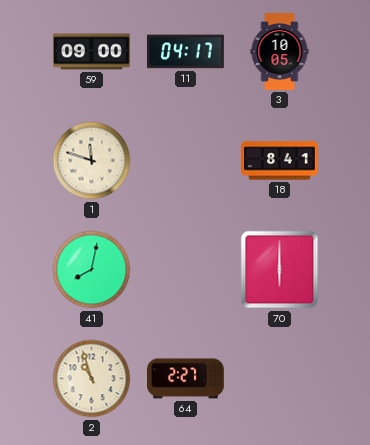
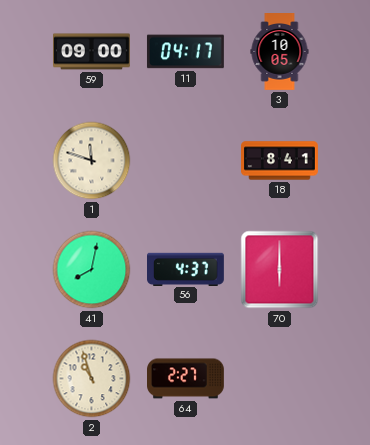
56: none -> 4:37
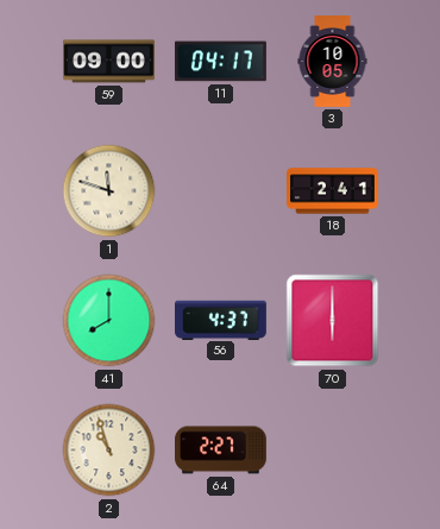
18: 8:41 -> 2:41
41: 8:02 -> 8:00
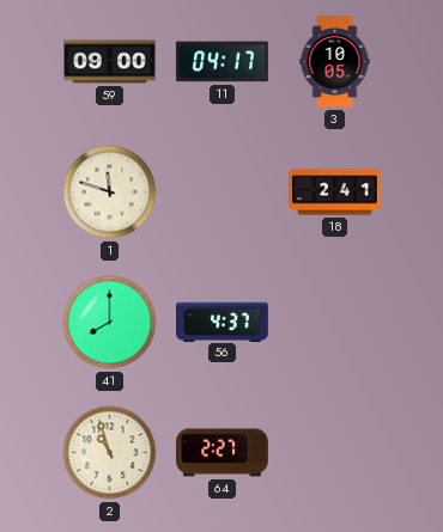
70: 6:00 -> none
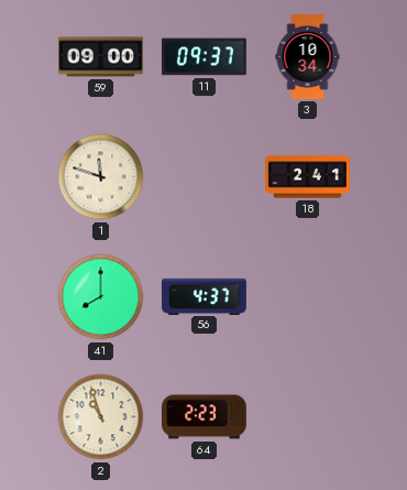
11: 04:17 -> 09:37
3: 10:05 -> 10:34
64: 2:27 -> 2:23
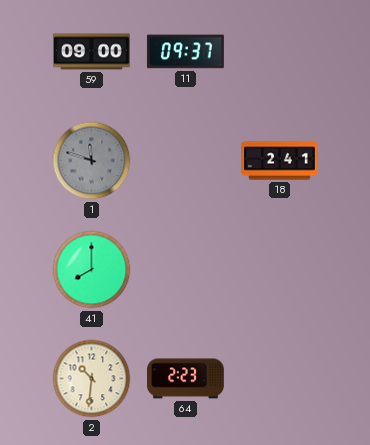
3: 10:34 -> none
1 dial: cream -> grey
56: 4:37 -> none
2: 10:57 -> 10:31
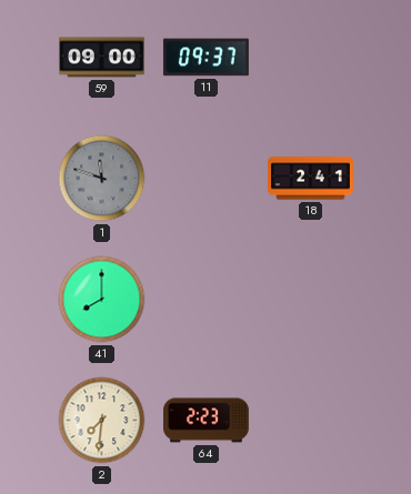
2: 10:31 -> 7:31
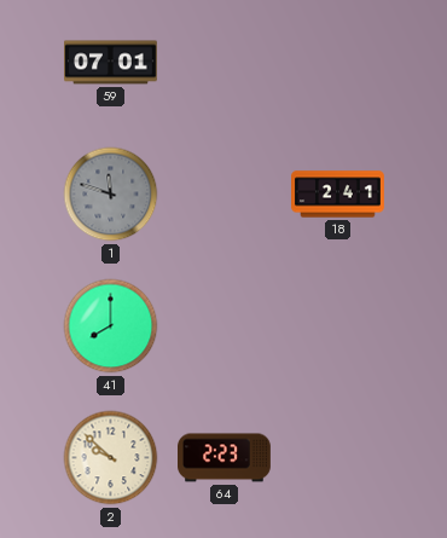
59: 09:00 -> 07:01
11: 09:37 -> none
2: 7:31 -> 9:52
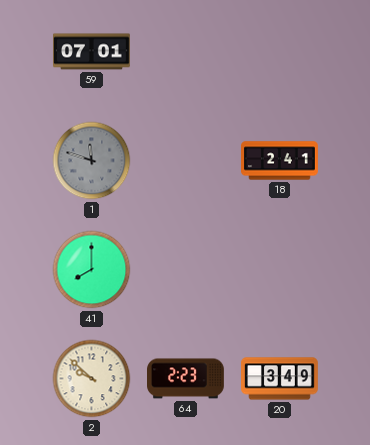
20: none -> 3:49
